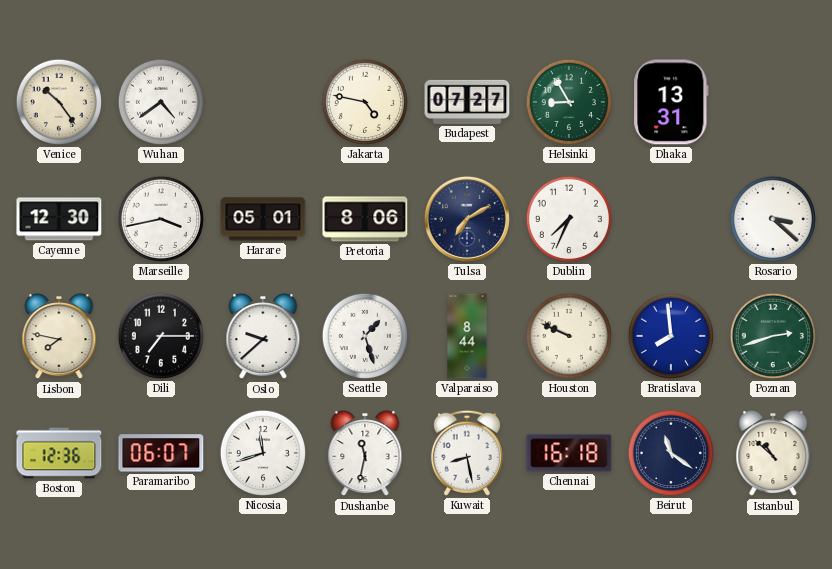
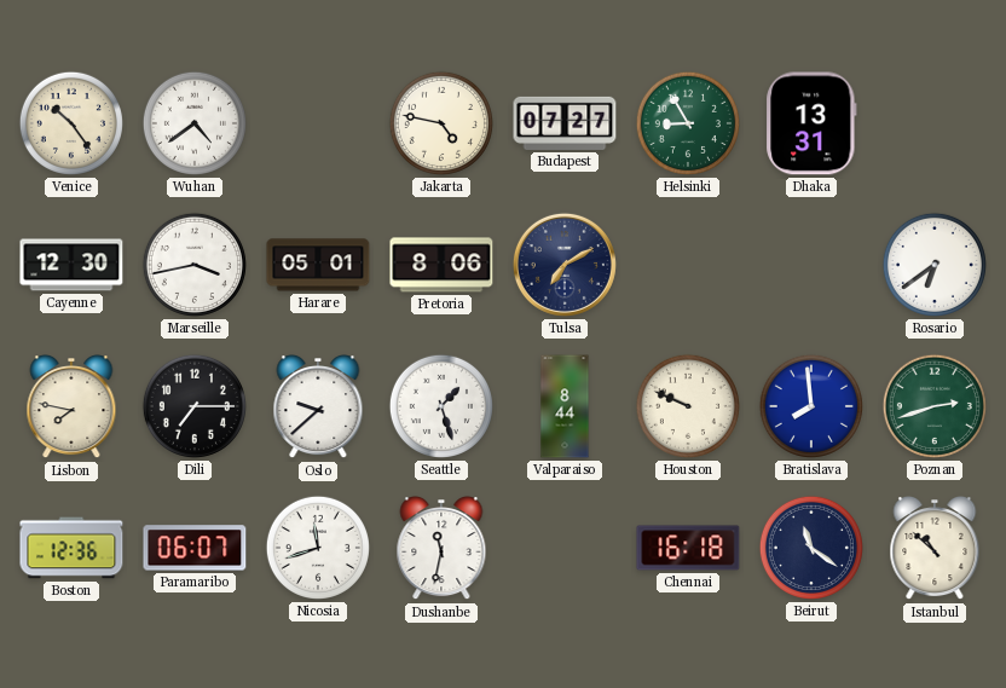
Dublin: 7:34 -> none
Rosario: 3:22 -> 6:39
Kuwait: 8:28 -> none
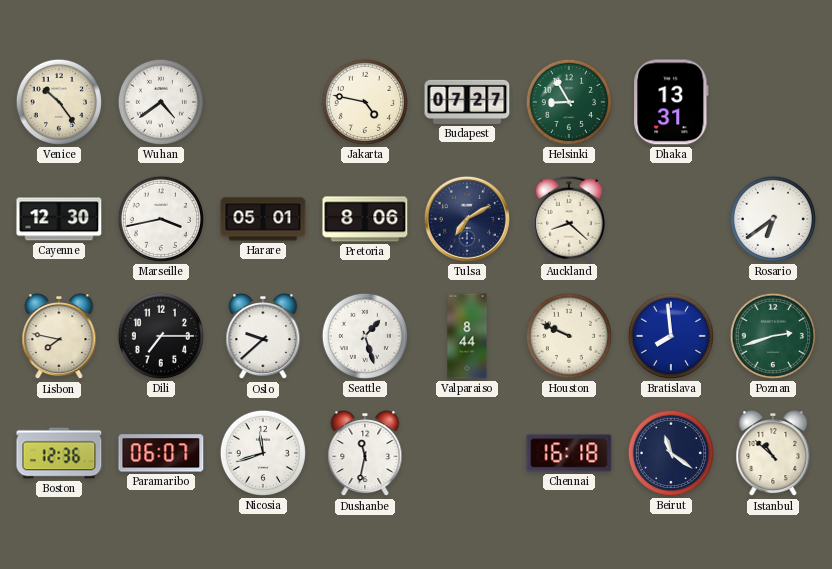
Auckland: none -> 8:22
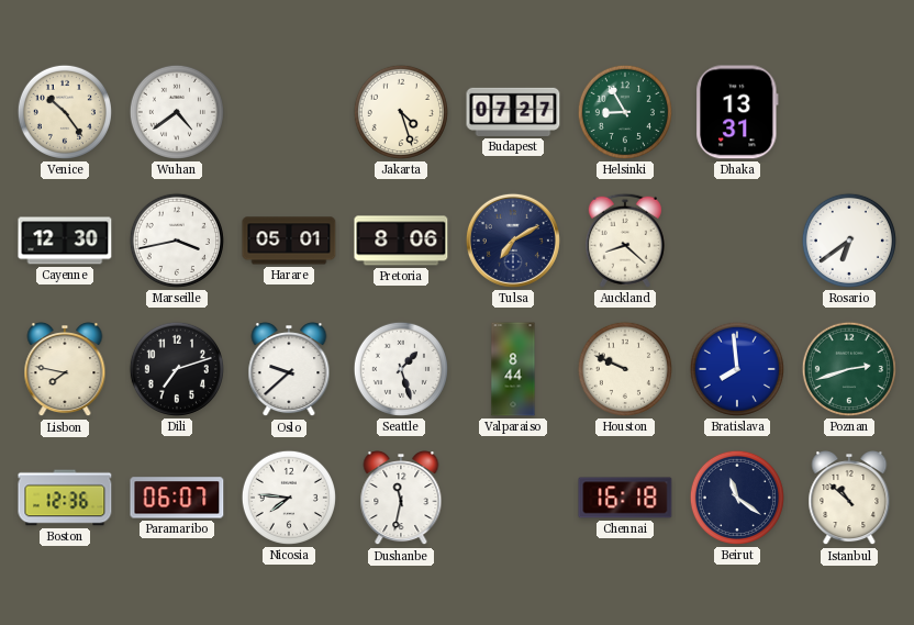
Jakarta: 4:47 -> 4:27
Dili: 7:15 -> 7:12
Nicosia: 11:42 -> 7:46
